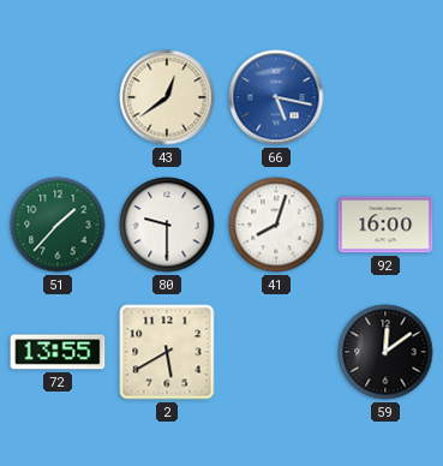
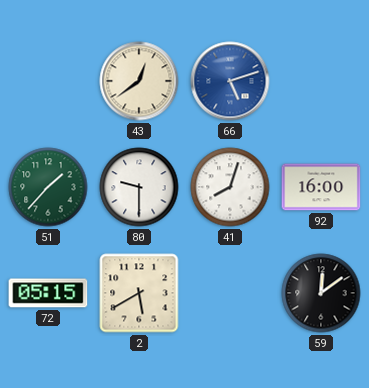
66: 5:17 -> 5:12
72: 13:55 -> 05:15
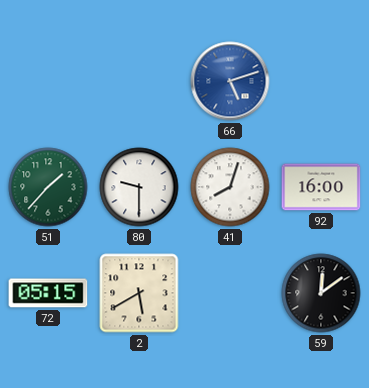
43: 12:39 -> none
